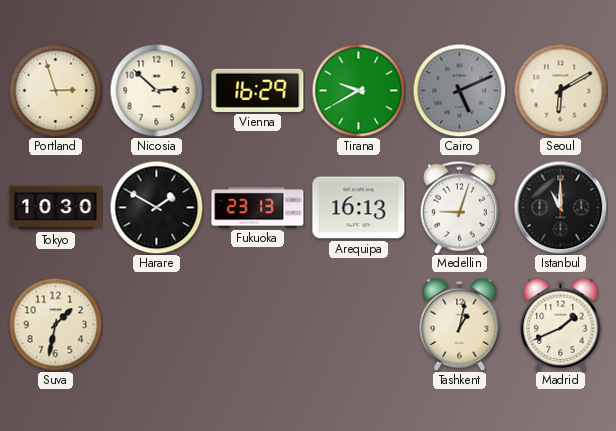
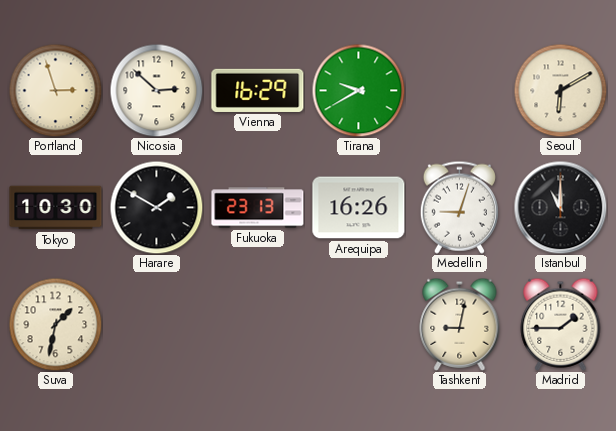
Cairo: 5:11 -> none
Arequipa: 16:13 -> 16:26
Tashkent: 1:02 -> 9:02
Madrid: 1:41 -> 1:45
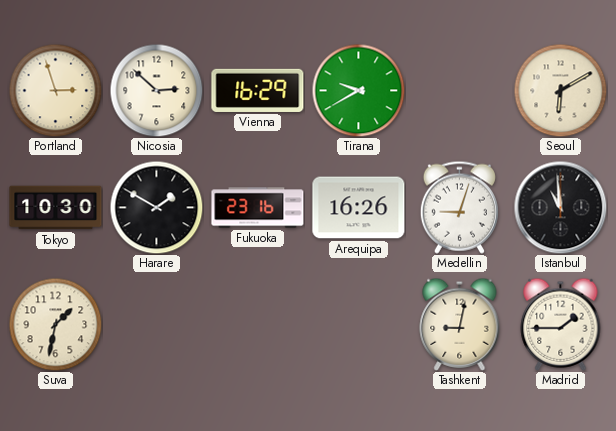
Fukuoka: 23:13 -> 23:16
Istanbul: 11:00 -> 10:59
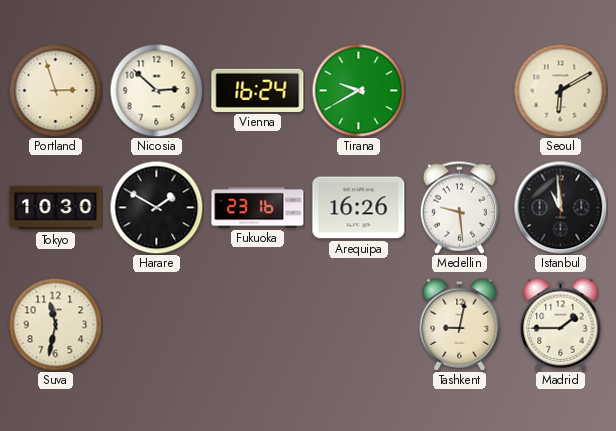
Vienna: 16:29 -> 16:24
Medellin: 9:03 -> 9:29
Suva: 1:32 -> 11:32
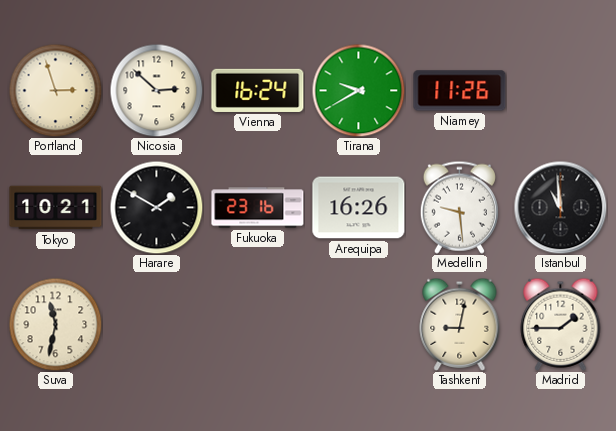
Niamey: none -> 11:26
Seoul: 6:10 -> none
Tokyo: 10:30 -> 10:21
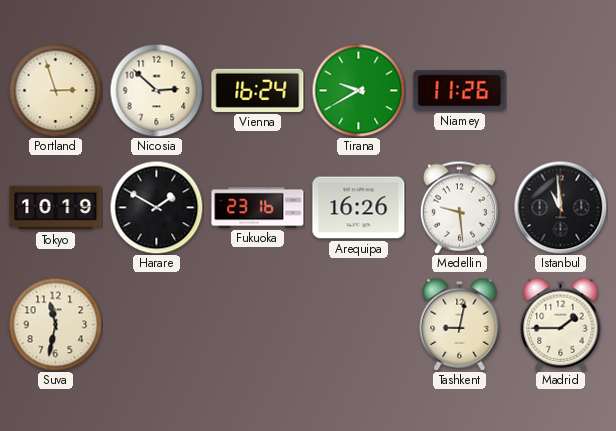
Tokyo: 10:21 -> 10:19
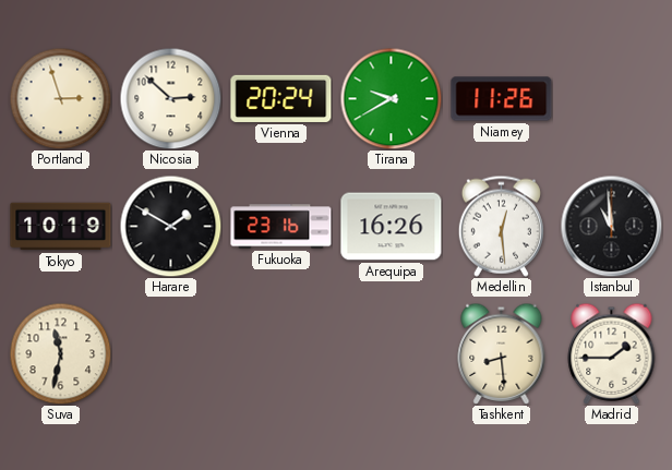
Vienna: 16:24 -> 20:24
Medellin: 9:29 -> 12:29
Tashkent: 9:02 -> 8:29
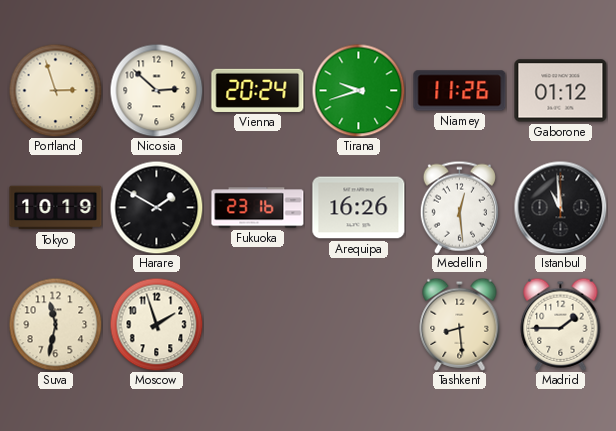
Tirana: 9:40 -> 9:42
Gaborone: none -> 01:12
Moscow: none -> 1:57
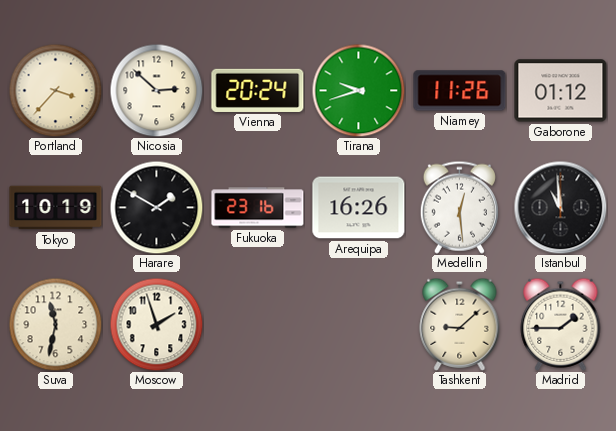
Portland: 2:57 -> 3:37
Tashkent: 8:29 -> 9:08
